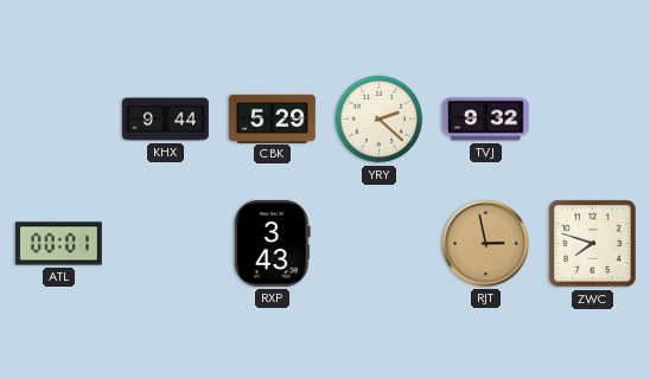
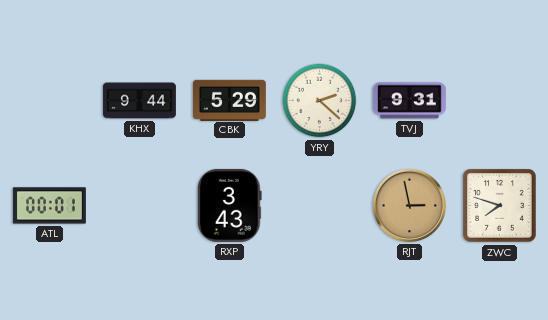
TVJ: 9:32 -> 9:31
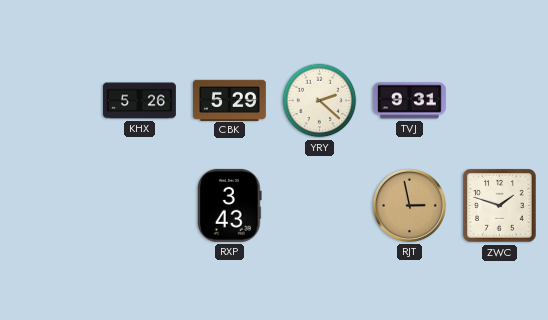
KHX: 9:44 -> 5:26
ATL: 00:01 -> none
ZWC: 7:48 -> 1:48
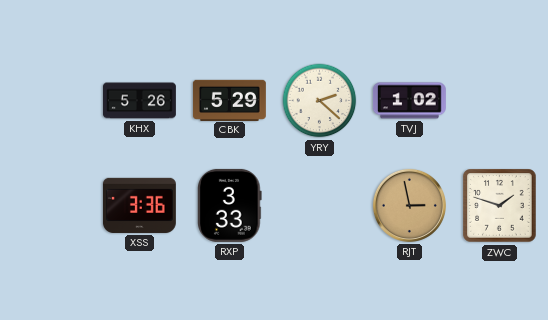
TVJ: 9:31 -> 1:02
XSS: none -> 3:36
RXP: 3:43 -> 3:33
